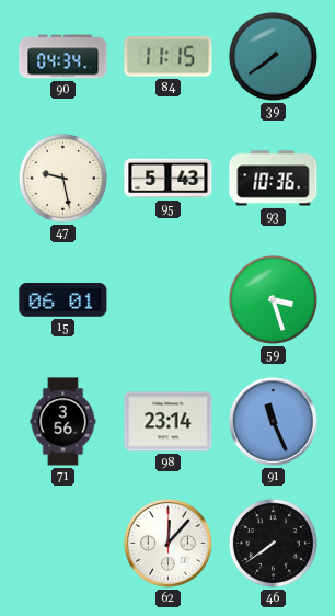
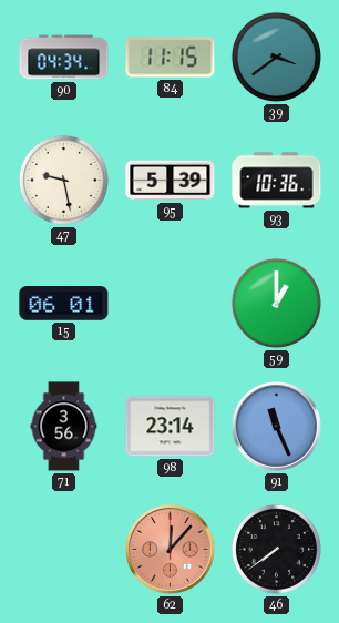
39: 7:39 -> 3:39
95: 5:43 -> 5:39
59: 3:27 -> 1:00
62 dial: white -> salmon
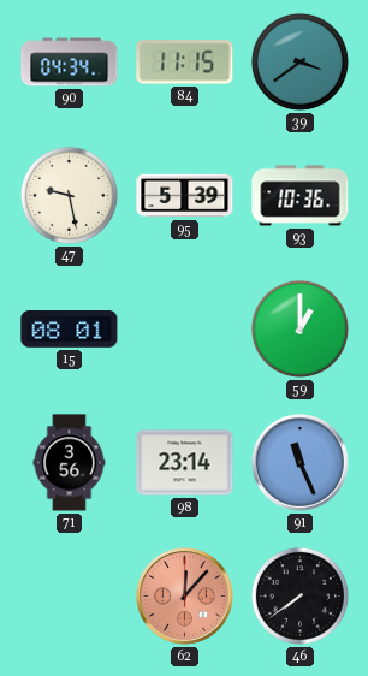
15: 06:01 -> 08:01
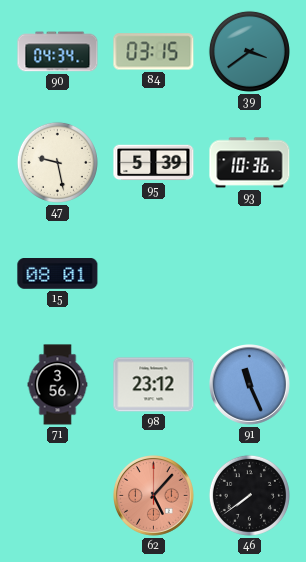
84: 11:15 -> 03:15
59: 1:00 -> none
98: 23:14 -> 23:12
62: 12:07 -> 5:07
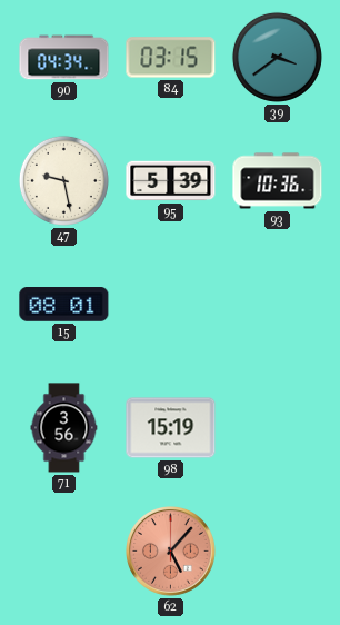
98: 23:12 -> 15:19
91: 11:26 -> none
46: 7:39 -> none
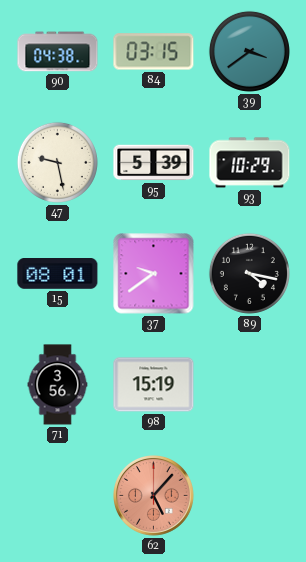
90: 04:34 -> 04:38
93: 10:36 -> 10:29
37: none -> 9:39
89: none -> 4:17
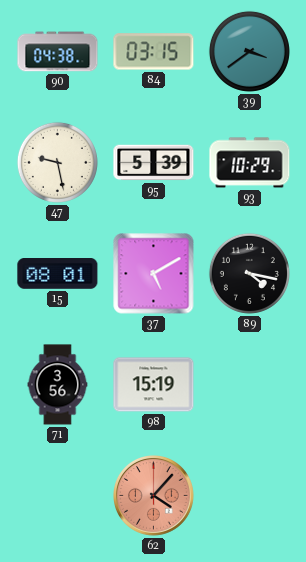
37: 9:39 -> 5:10
62: 5:07 -> 4:07
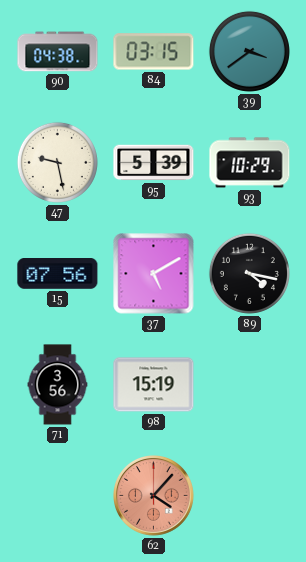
15: 08:01 -> 07:56
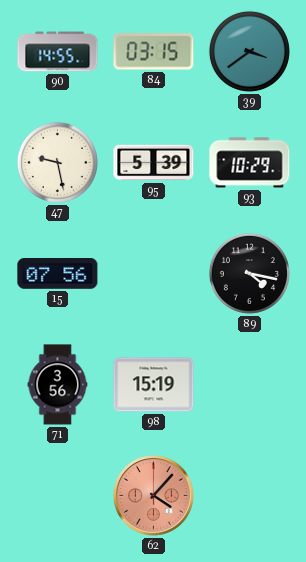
90: 04:38 -> 14:55
37: 5:10 -> none
